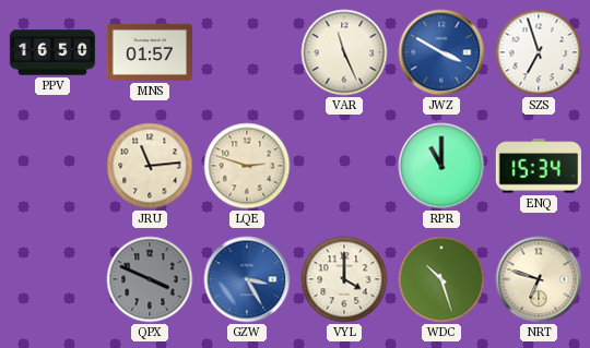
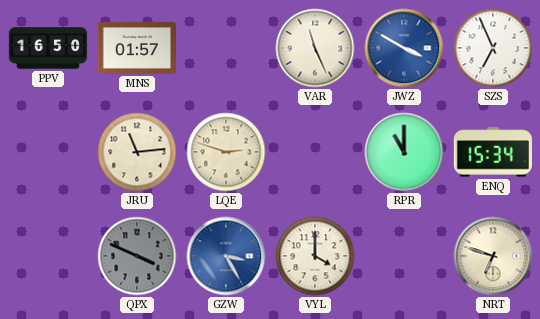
SZS: 6:57 -> 6:56
WDC: 10:27 -> none
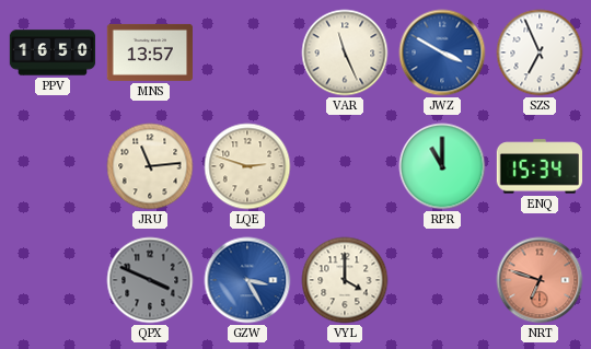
MNS: 01:57 -> 13:57
NRT dial: cream -> salmon
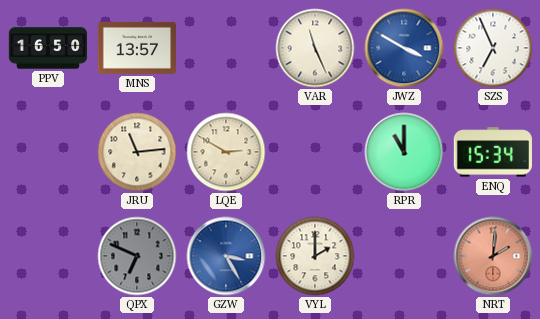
LQE: 2:48 -> 2:50
QPX: 3:49 -> 6:49
VYL: 4:00 -> 2:00
NRT: 6:48 -> 2:01
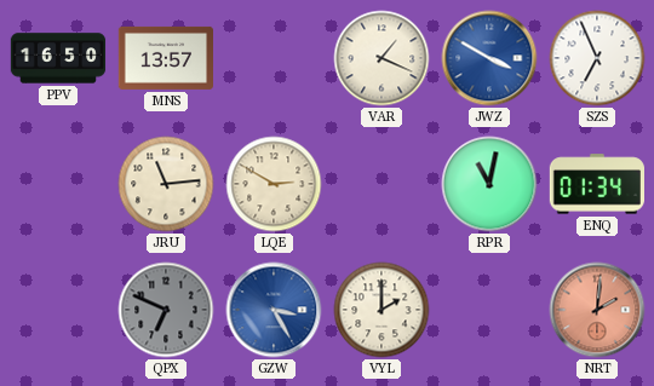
VAR: 11:26 -> 1:19
RPR: 11:00 -> 11:02
ENQ: 15:34 -> 01:34
